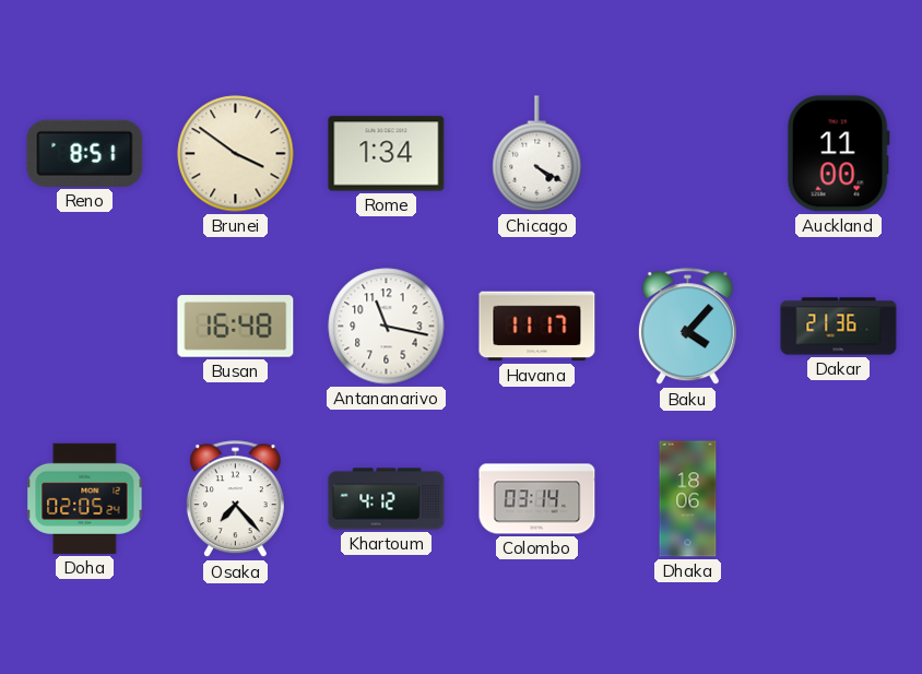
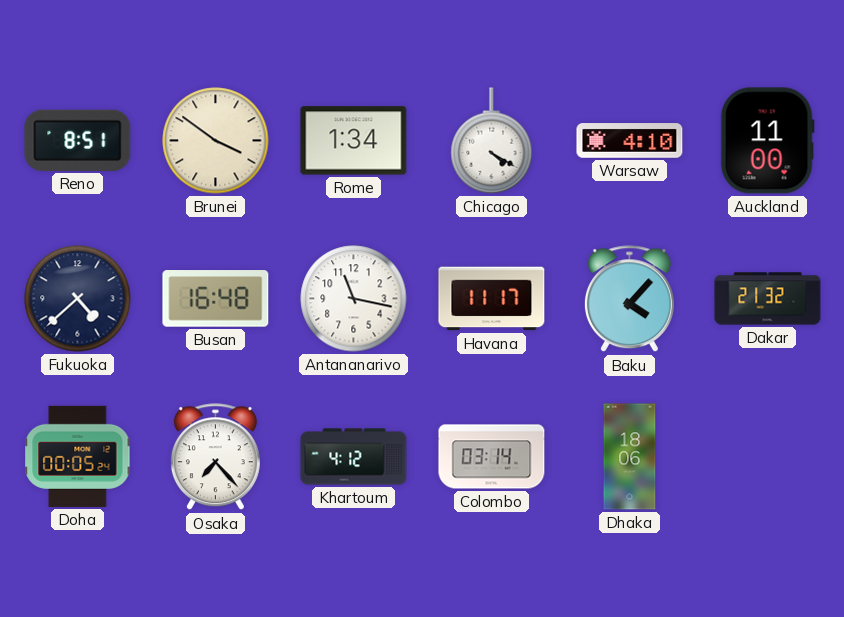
Warsaw: none -> 4:10
Fukuoka: none -> 4:38
Dakar: 21:36 -> 21:32
Doha: 02:05 -> 00:05
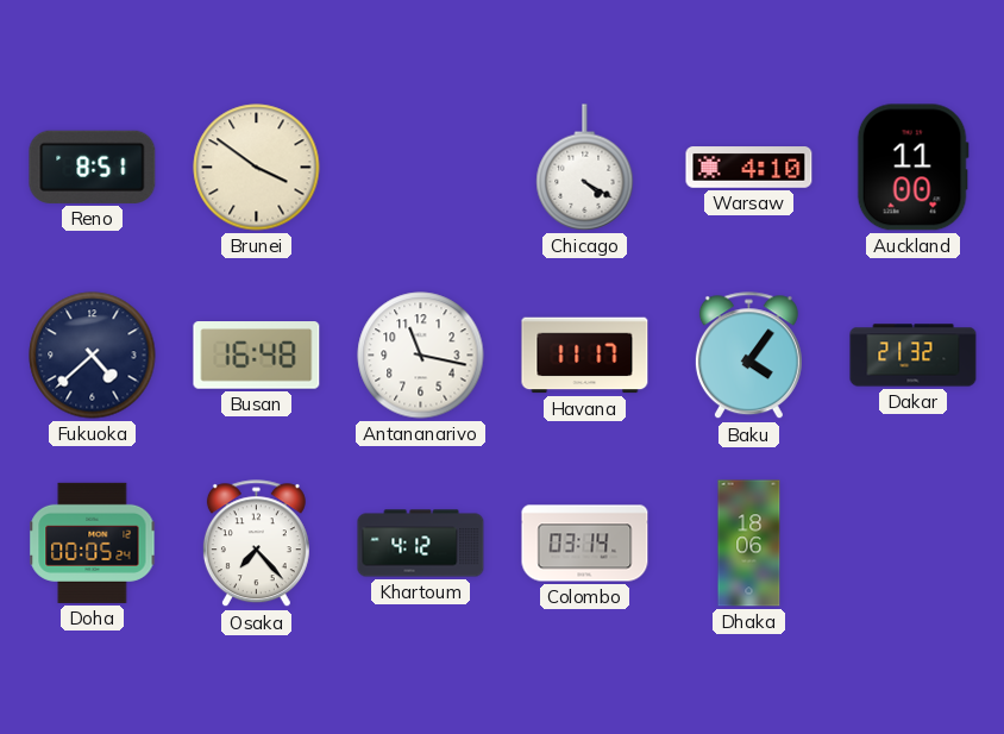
Rome: 1:34 -> none
Baku: 4:07 -> 4:06
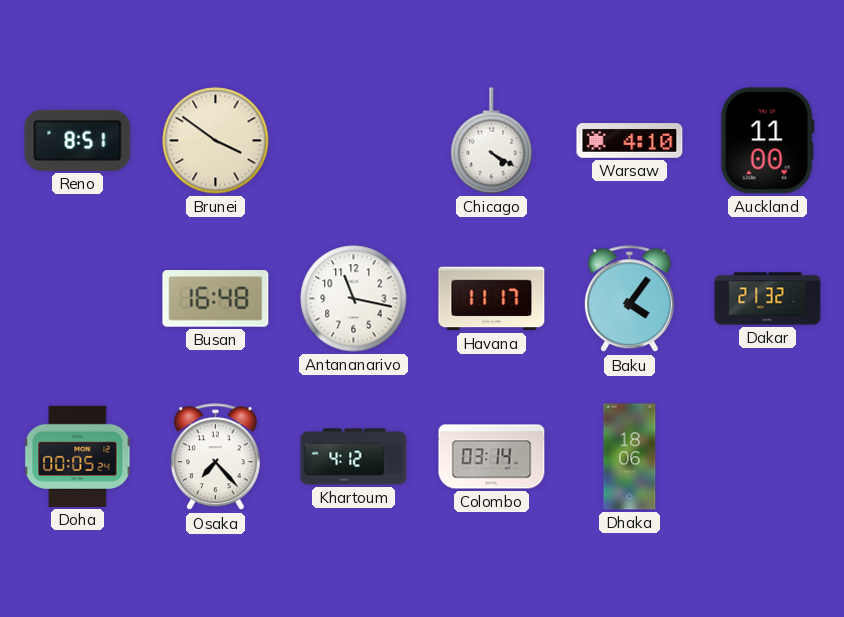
Fukuoka: 4:38 -> none
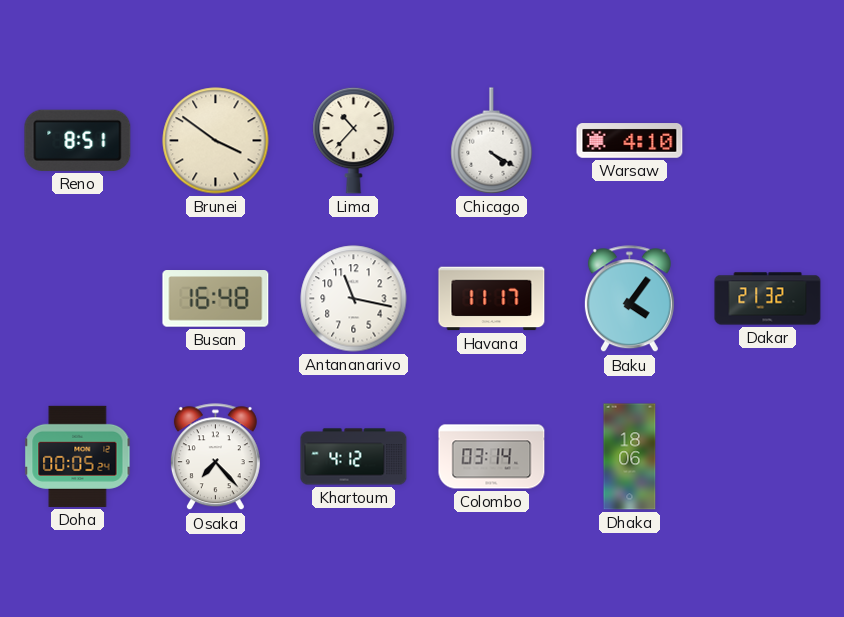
Lima: none -> 10:37
Auckland: 11:00 -> none
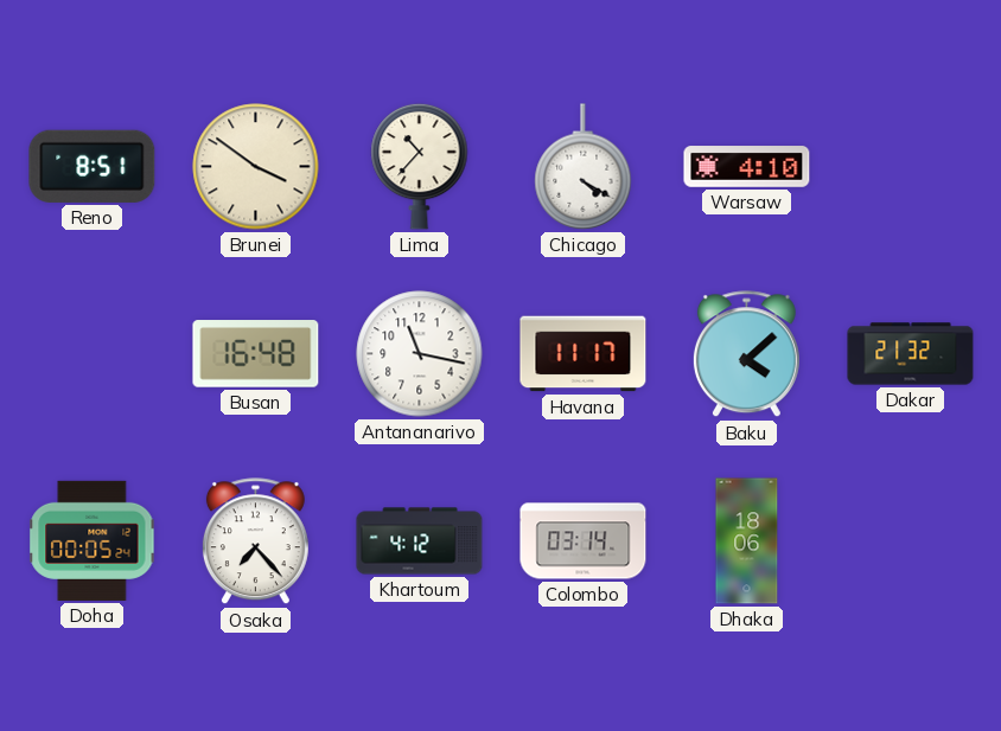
Baku: 4:06 -> 4:08
